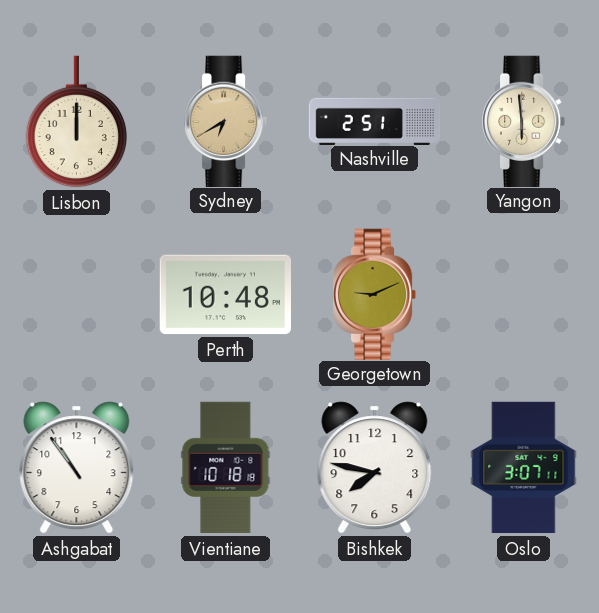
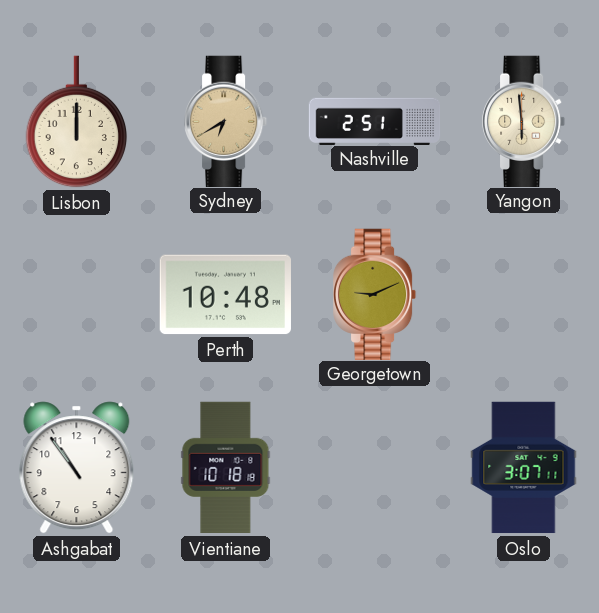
Bishkek: 7:47 -> none
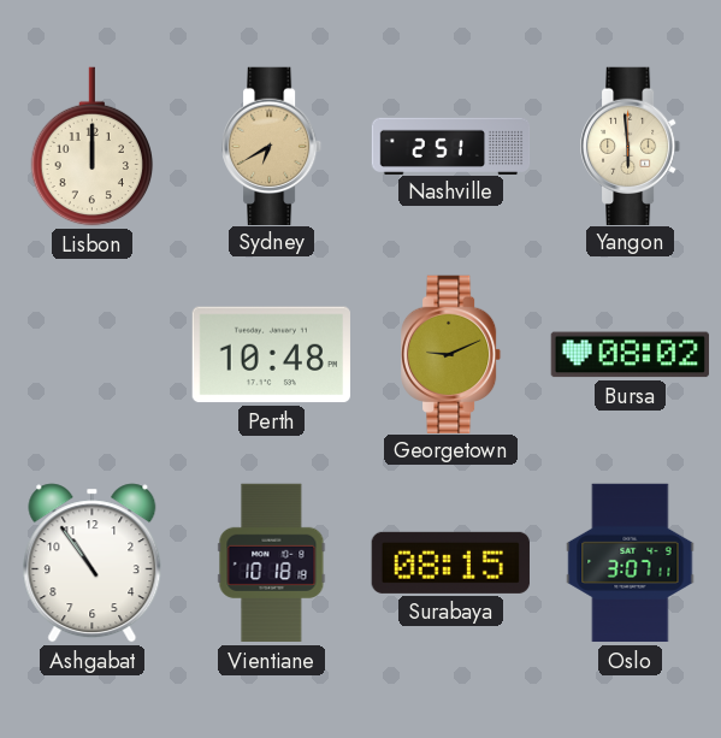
Bursa: none -> 08:02
Surabaya: none -> 08:15
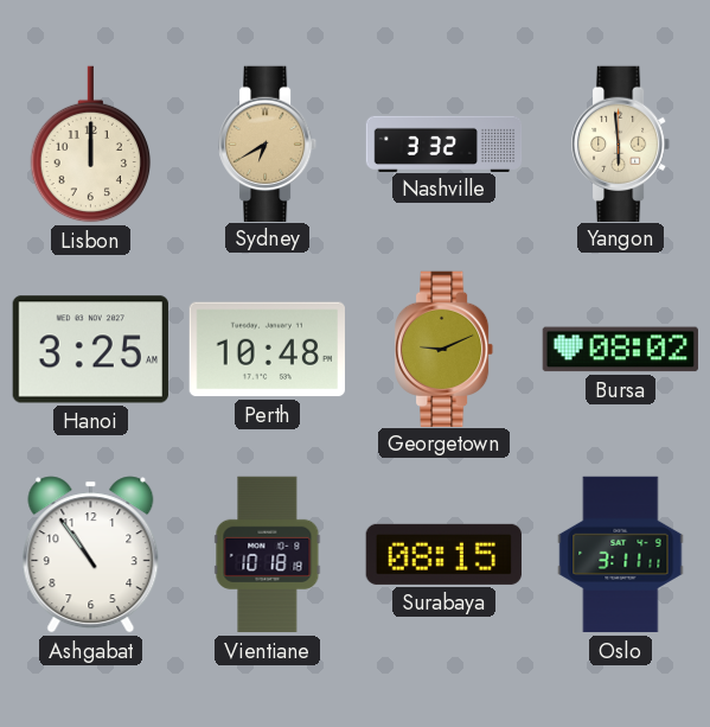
Nashville: 2:51 -> 3:32
Hanoi: none -> 3:25
Oslo: 3:07 -> 3:11
